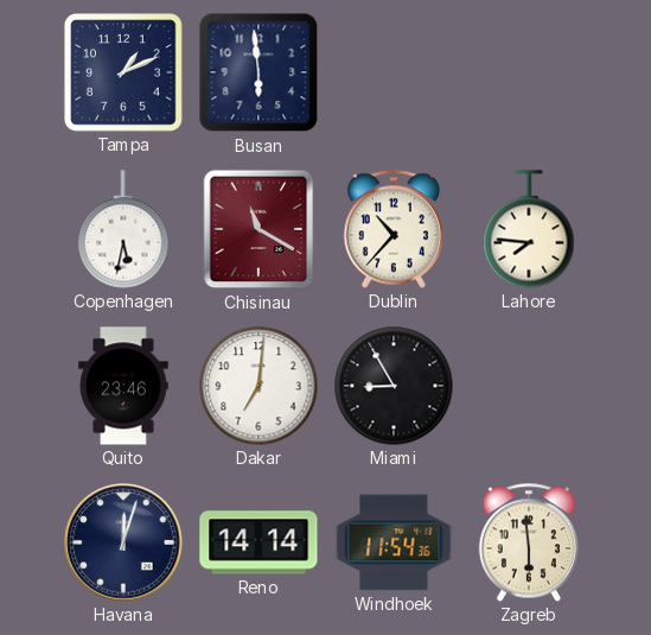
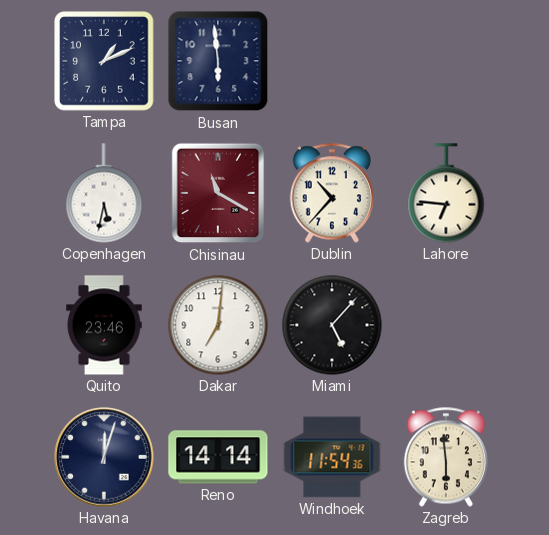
Lahore: 7:46 -> 6:46
Miami: 8:55 -> 5:07
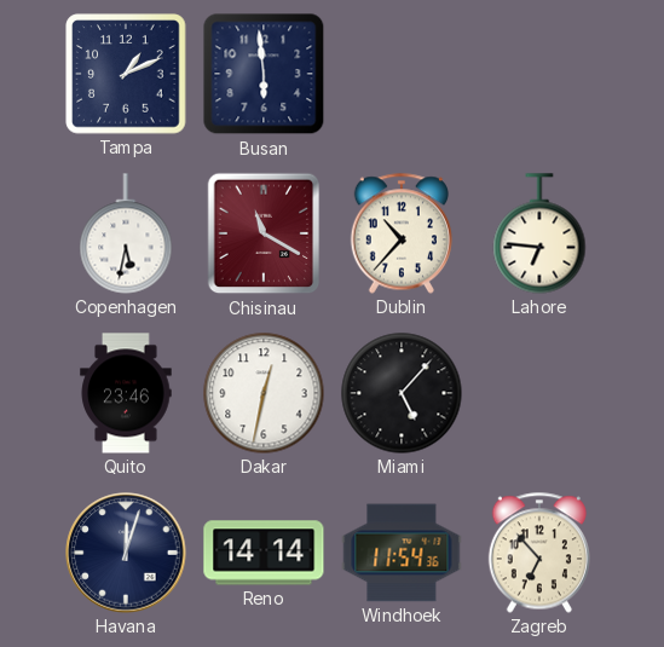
Dakar: 7:01 -> 12:32
Zagreb: 5:59 -> 6:53
